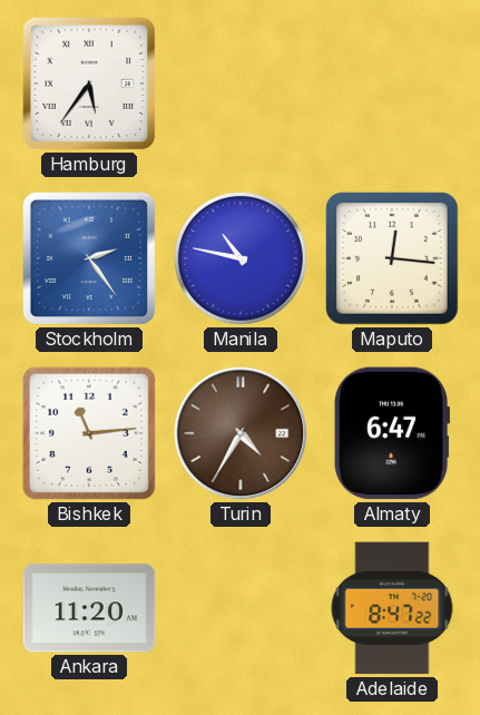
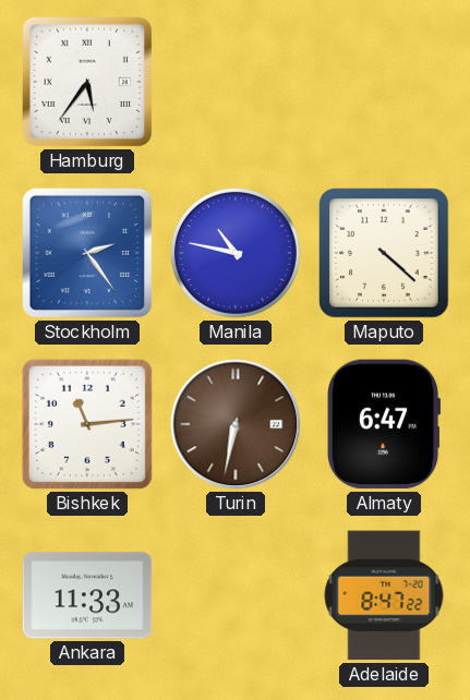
Maputo: 12:16 -> 4:22
Turin: 4:35 -> 6:32
Ankara: 11:20 -> 11:33
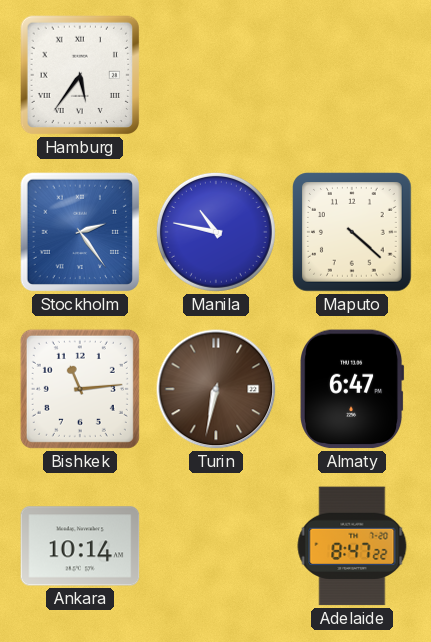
Ankara: 11:33 -> 10:14
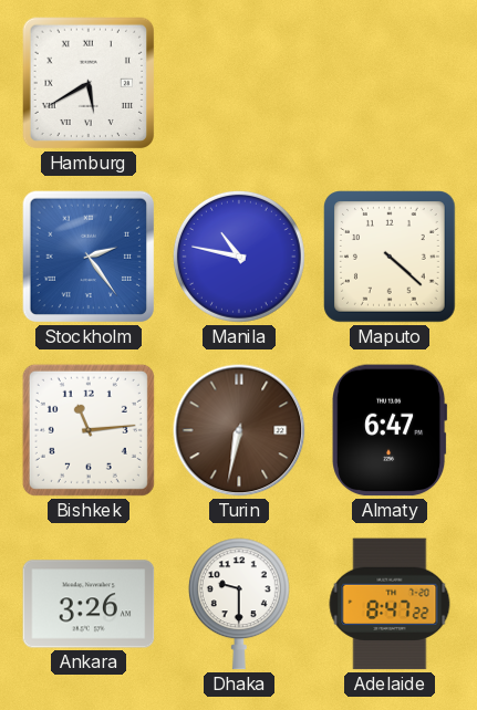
Hamburg: 5:36 -> 5:40
Ankara: 10:14 -> 3:26
Dhaka: none -> 9:30
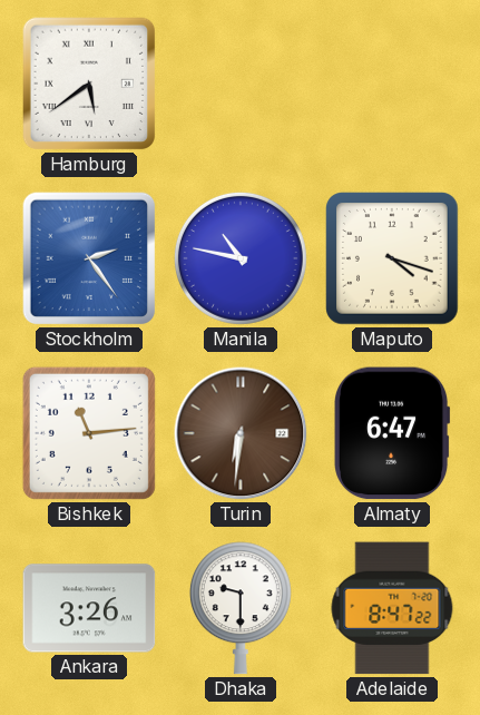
Hamburg: 5:40 -> 5:39
Maputo: 4:22 -> 4:18
Turin: 6:32 -> 6:31
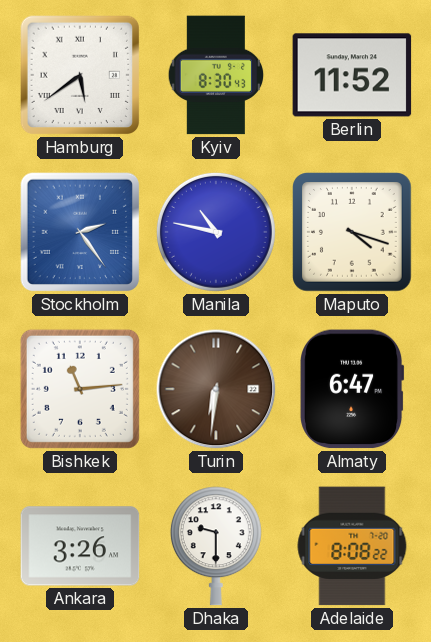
Kyiv: none -> 8:30
Berlin: none -> 11:52
Adelaide: 8:47 -> 8:08
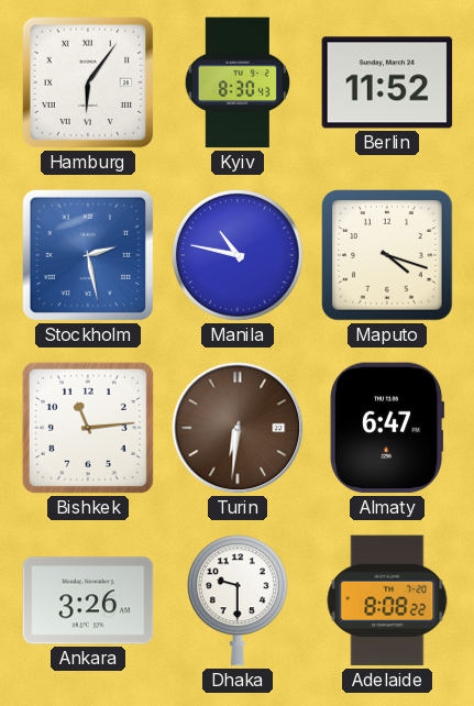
Hamburg: 5:39 -> 6:06
Stockholm: 2:24 -> 2:28
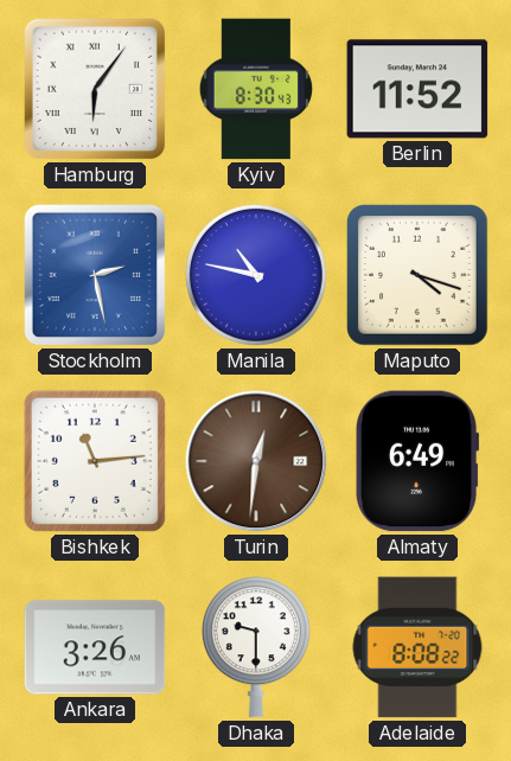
Turin: 6:31 -> 12:31
Almaty: 6:47 -> 6:49
